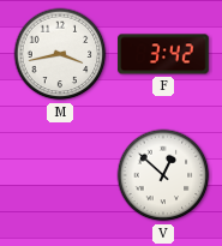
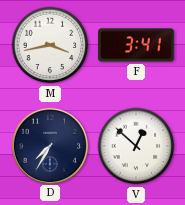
F: 3:42 -> 3:41
D: none -> 7:35
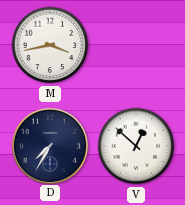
F: 3:41 -> none
